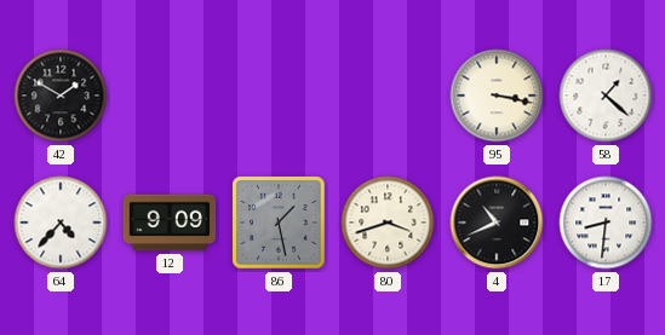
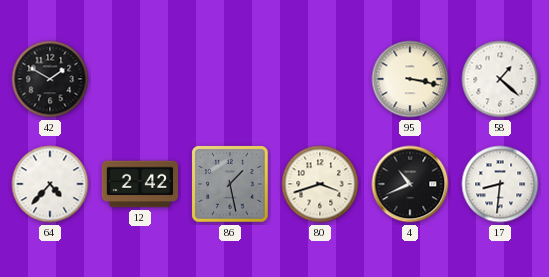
12: 9:09 -> 2:42
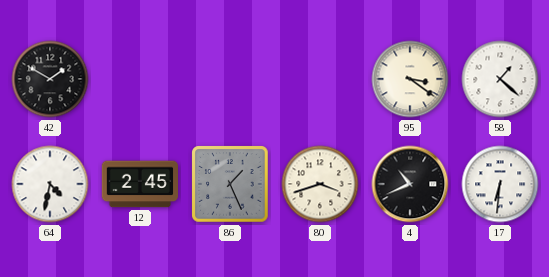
95: 3:17 -> 3:21
64: 4:37 -> 4:32
12: 2:42 -> 2:45
86: 1:28 -> 1:26
17: 8:31 -> 6:31
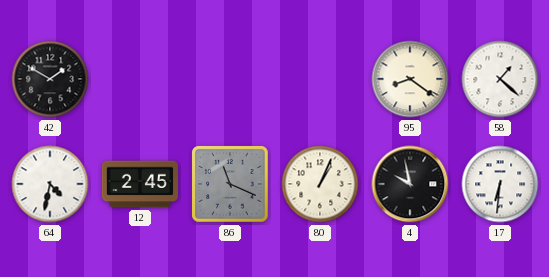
95: 3:21 -> 8:21
86: 1:26 -> 11:19
80: 3:42 -> 1:04
4: 10:41 -> 9:58
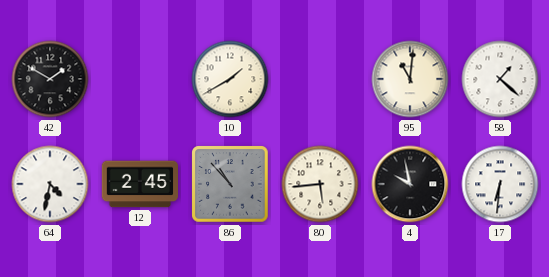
10: none -> 1:40
95: 8:21 -> 11:01
86: 11:19 -> 10:53
80: 1:04 -> 5:44
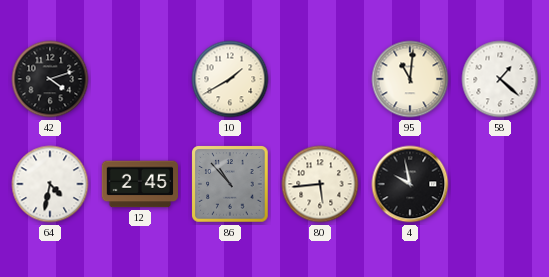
42: 1:50 -> 4:12
17: 6:31 -> none
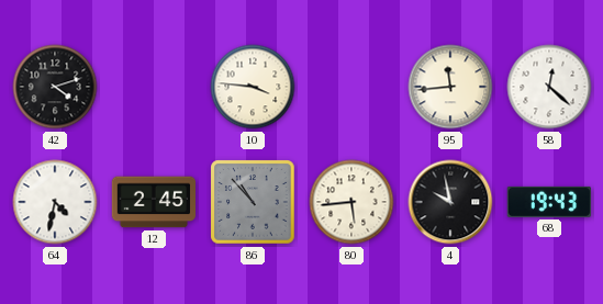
10: 1:40 -> 3:46
95: 11:01 -> 11:44
58: 1:22 -> 12:22
68: none -> 19:43
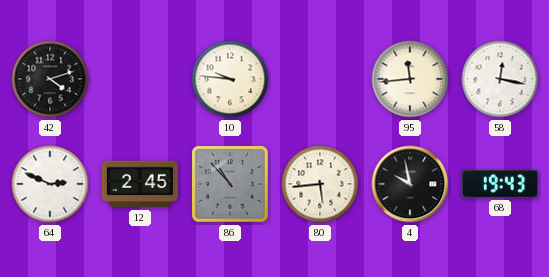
10: 3:46 -> 9:46
58: 12:22 -> 12:17
64: 4:32 -> 2:49
